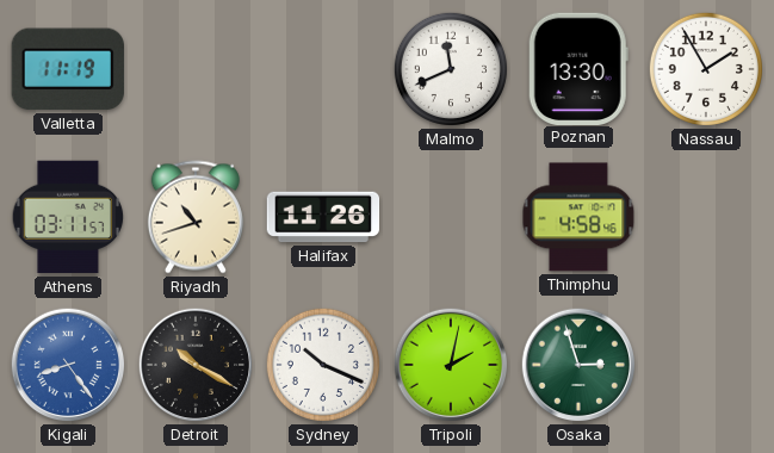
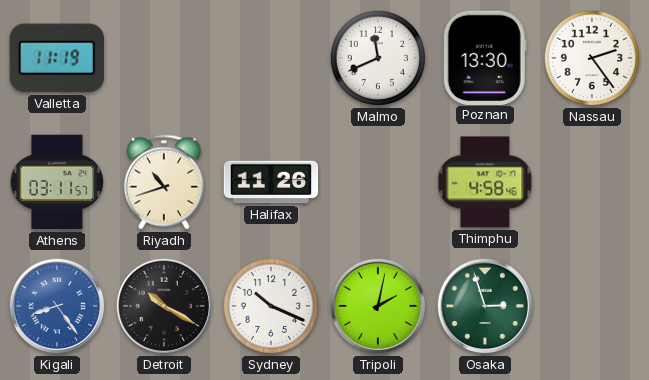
Nassau: 1:55 -> 2:24
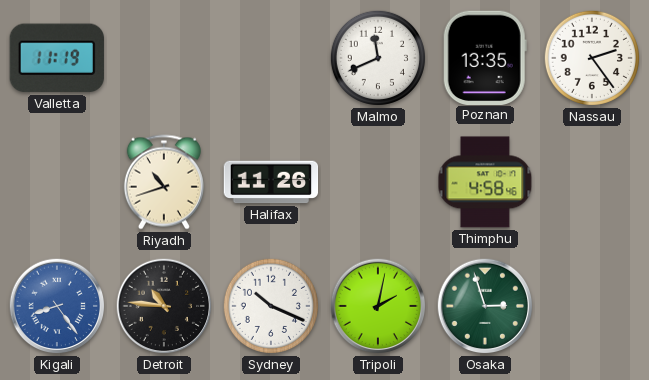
Poznan: 13:30 -> 13:35
Athens: 03:11 -> none
Detroit: 10:20 -> 10:46
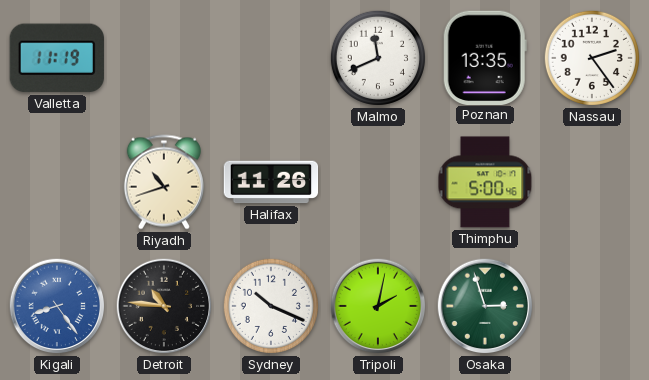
Thimphu: 4:58 -> 5:00
